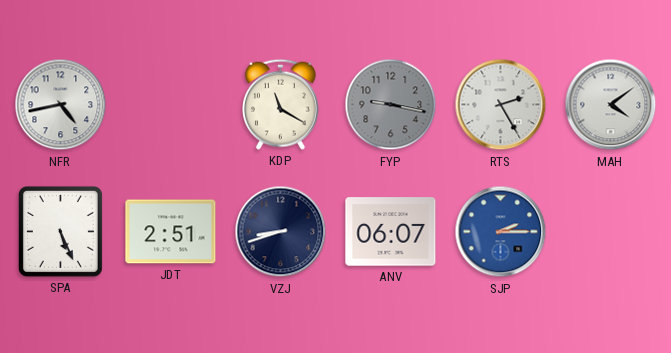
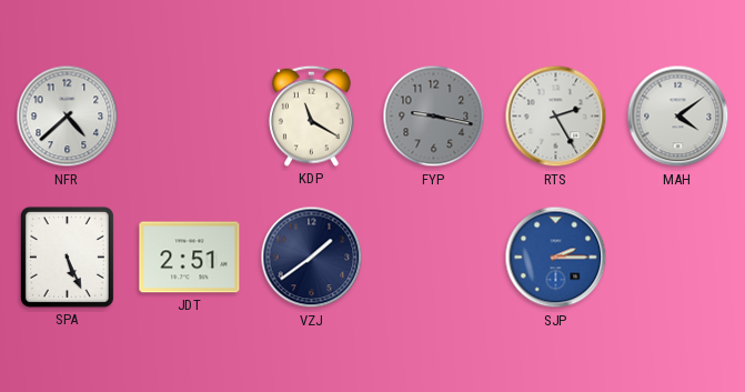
NFR: 4:43 -> 4:38
VZJ: 8:42 -> 1:39
ANV: 06:07 -> none
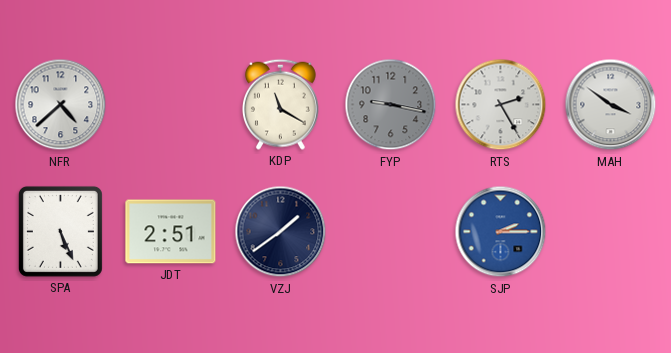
MAH: 4:09 -> 3:51
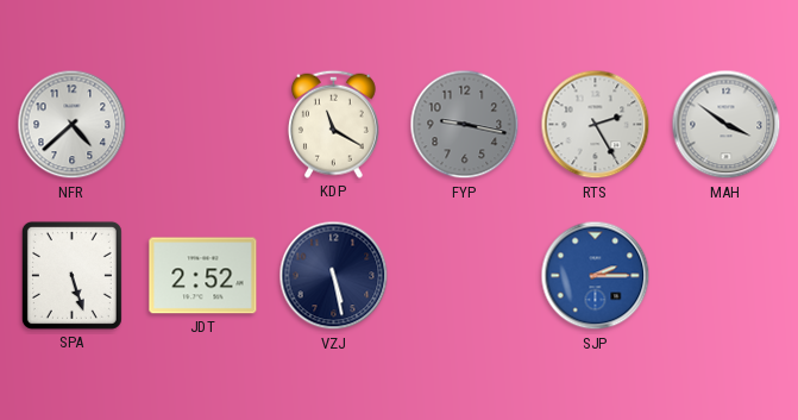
SPA: 5:26 -> 5:27
JDT: 2:51 -> 2:52
VZJ: 1:39 -> 5:28
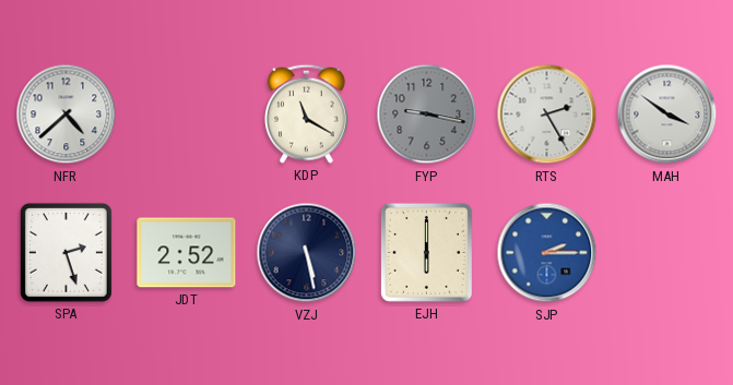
SPA: 5:27 -> 2:27
EJH: none -> 6:00
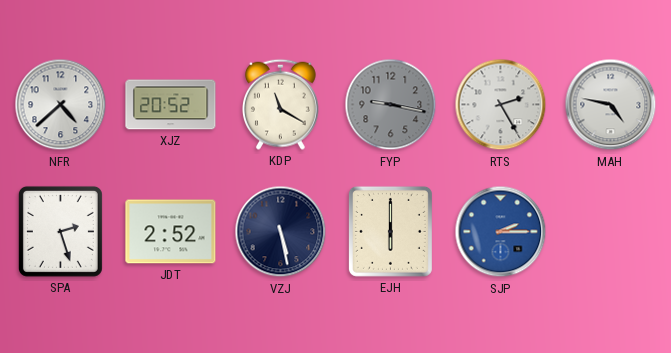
XJZ: none -> 20:52
MAH: 3:51 -> 4:47
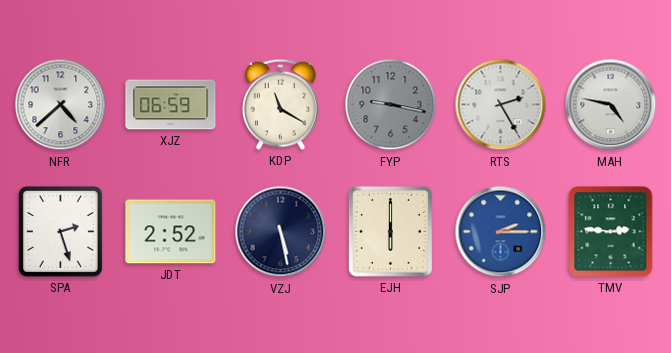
XJZ: 20:52 -> 06:59
TMV: none -> 2:46
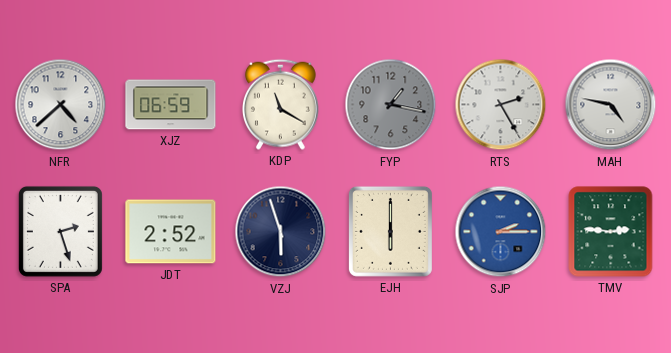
FYP: 9:17 -> 1:17
VZJ: 5:28 -> 5:57
